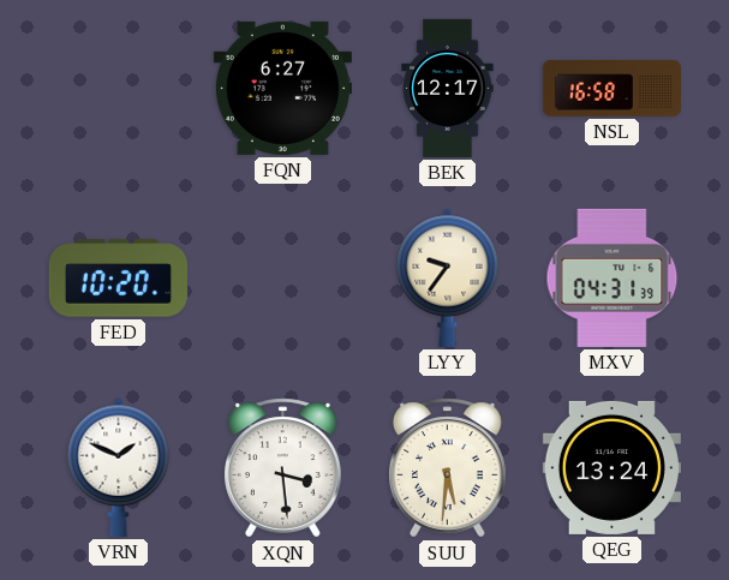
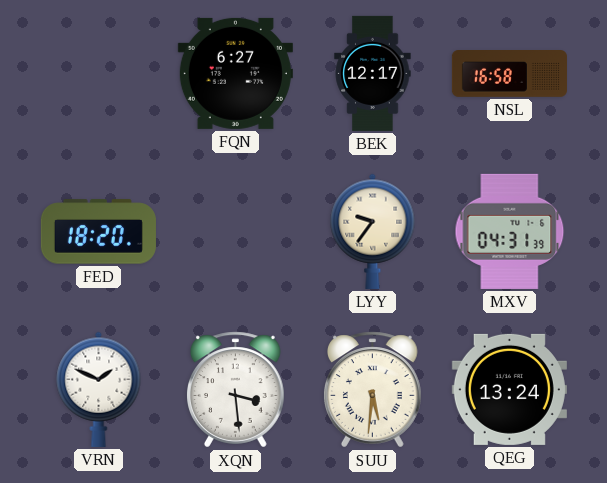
FED: 10:20 -> 18:20
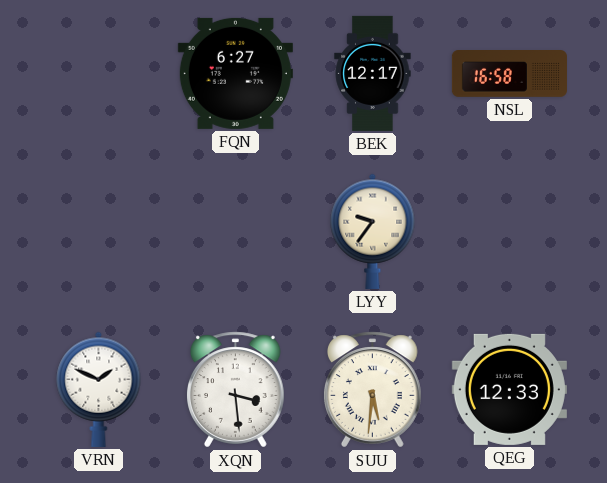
FED: 18:20 -> none
MXV: 04:31 -> none
QEG: 13:24 -> 12:33
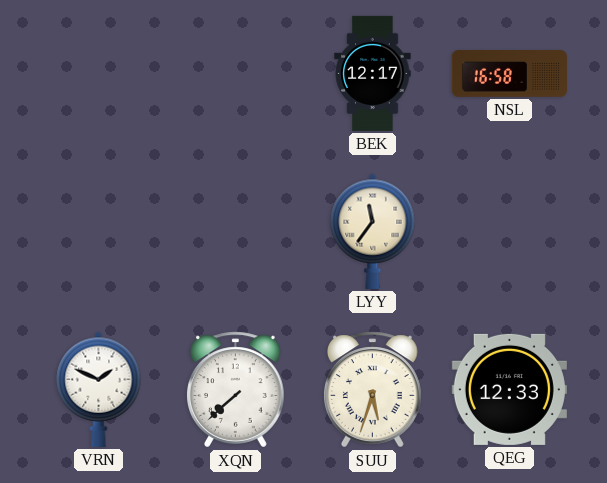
FQN: 6:27 -> none
LYY: 9:36 -> 11:36
XQN: 3:29 -> 7:38
SUU: 5:31 -> 5:33
